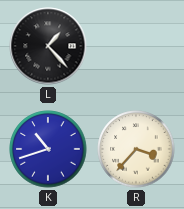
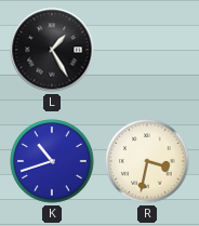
L: 1:23 -> 1:25
R: 3:37 -> 3:32
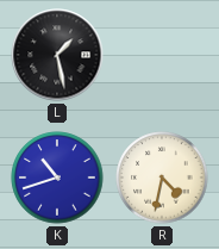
L: 1:25 -> 1:28
R: 3:32 -> 4:32
